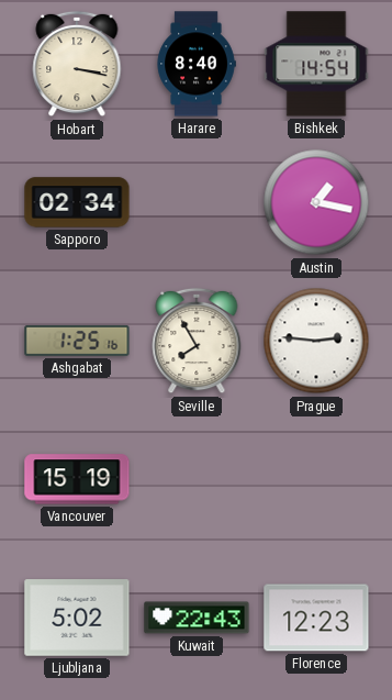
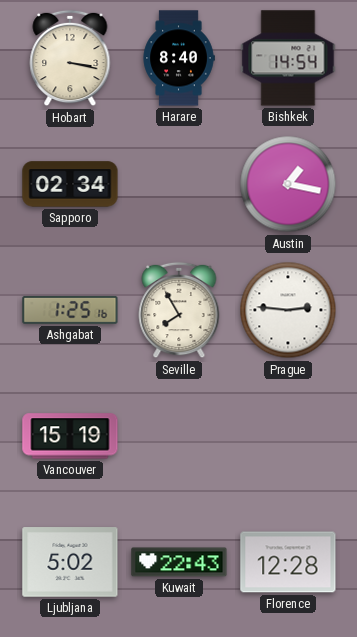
Florence: 12:23 -> 12:28
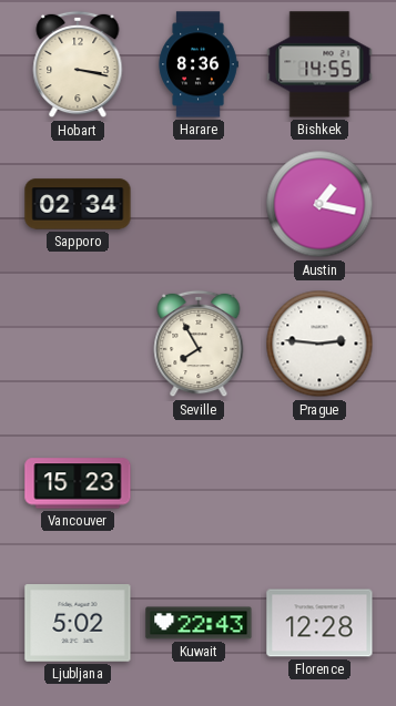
Harare: 8:40 -> 8:36
Bishkek: 14:54 -> 14:55
Ashgabat: 1:25 -> none
Vancouver: 15:19 -> 15:23
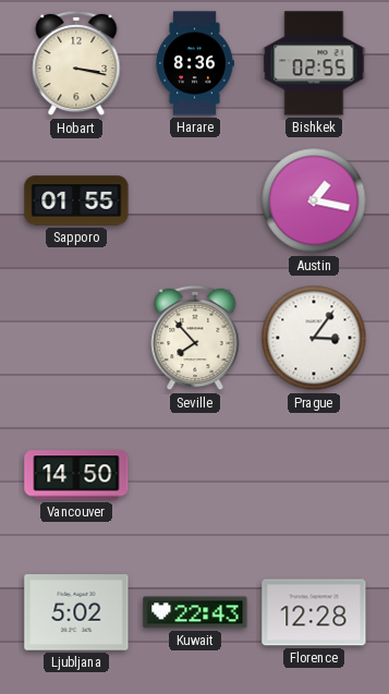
Bishkek: 14:55 -> 02:55
Sapporo: 02:34 -> 01:55
Seville: 7:55 -> 7:53
Prague: 2:46 -> 3:06
Vancouver: 15:23 -> 14:50
